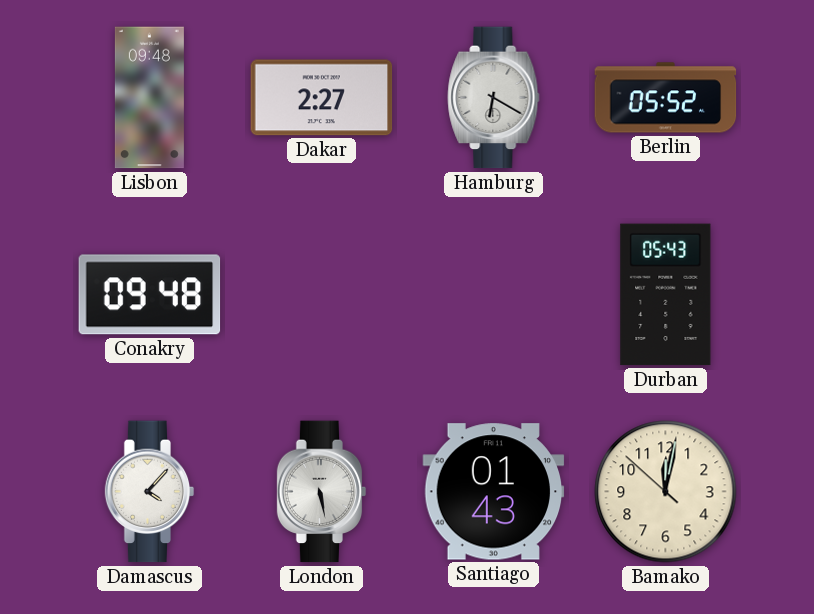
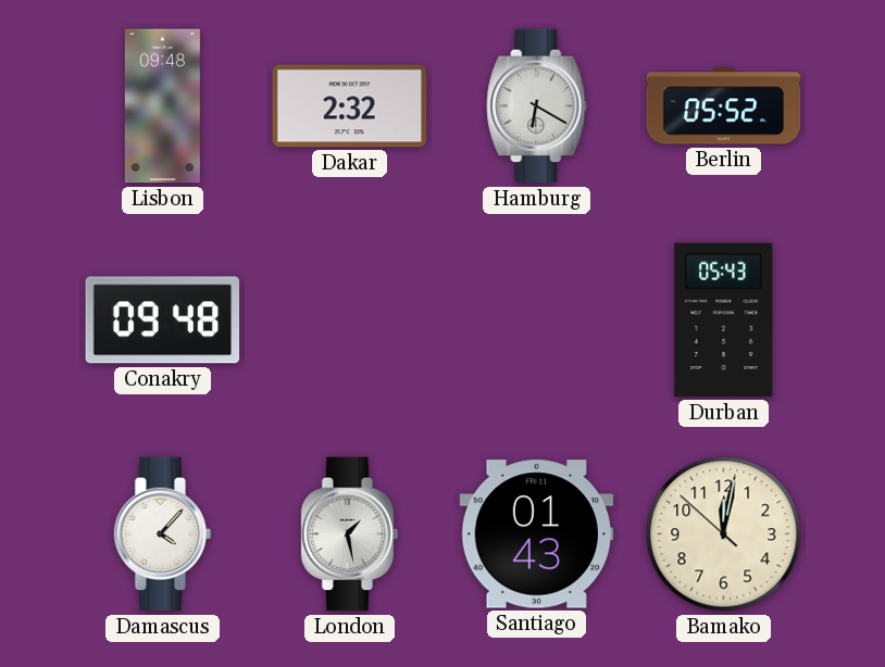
Dakar: 2:27 -> 2:32
London: 5:28 -> 1:28
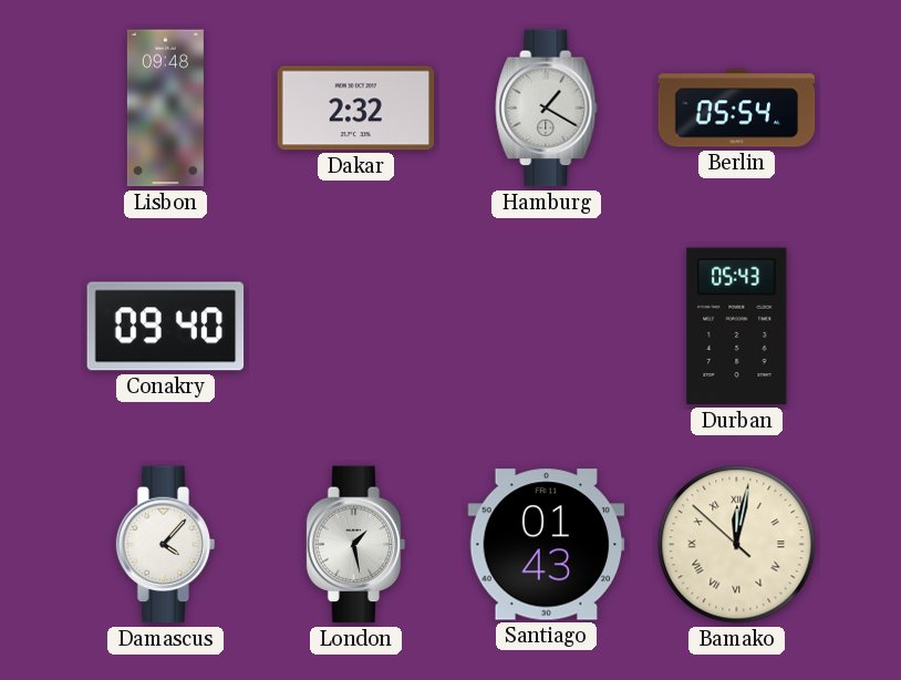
Hamburg: 6:20 -> 1:20
Berlin: 05:52 -> 05:54
Conakry: 09:48 -> 09:40
Bamako numerals: Arabic -> Roman
